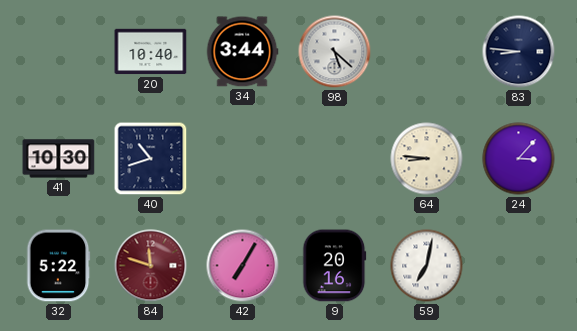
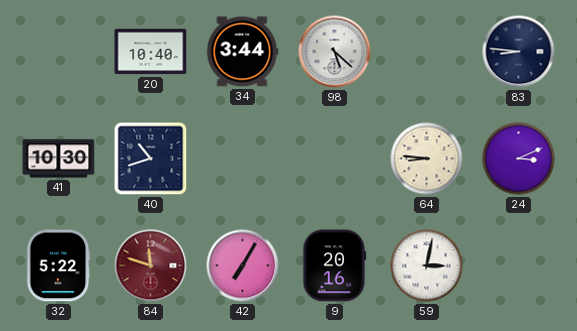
24: 3:07 -> 3:11
59: 7:02 -> 3:02
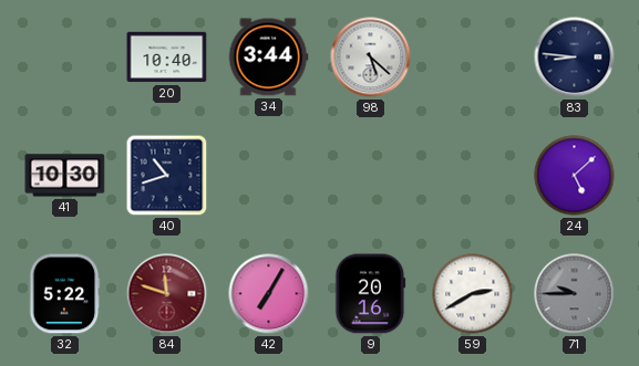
64: 8:46 -> none
24: 3:11 -> 5:08
59: 3:02 -> 2:40
71: none -> 9:45
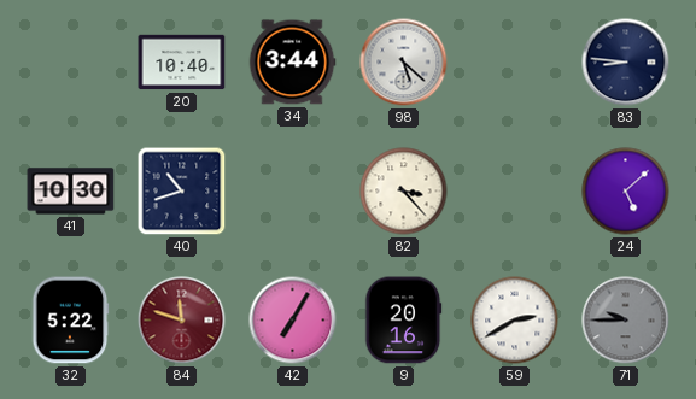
82: none -> 3:23
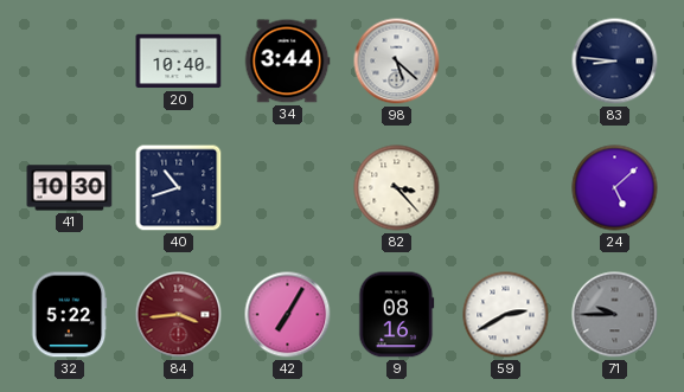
84: 11:48 -> 3:44
9: 20:16 -> 08:16
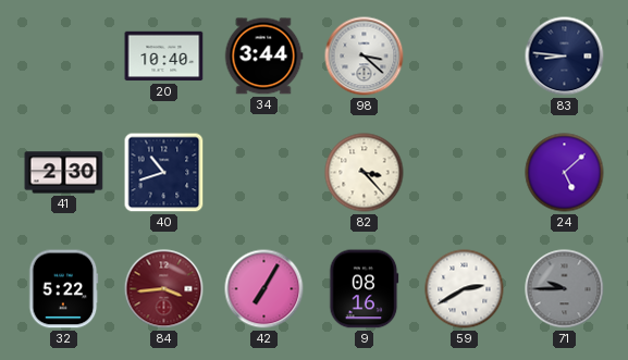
98: 5:22 -> 3:22
41: 10:30 -> 2:30
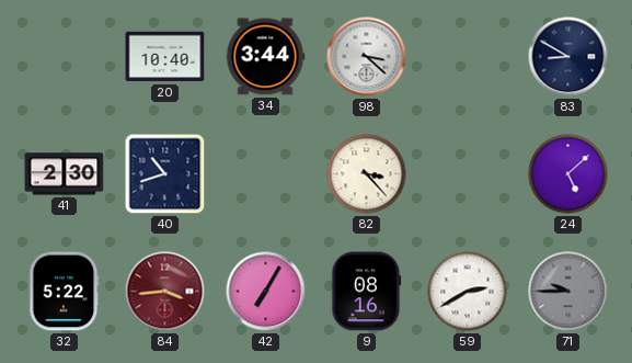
83: 8:46 -> 8:50
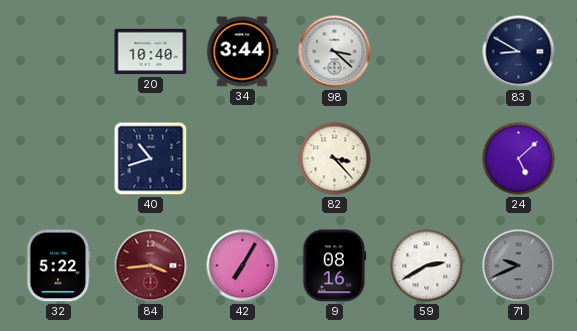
41: 2:30 -> none
71: 9:45 -> 9:41
